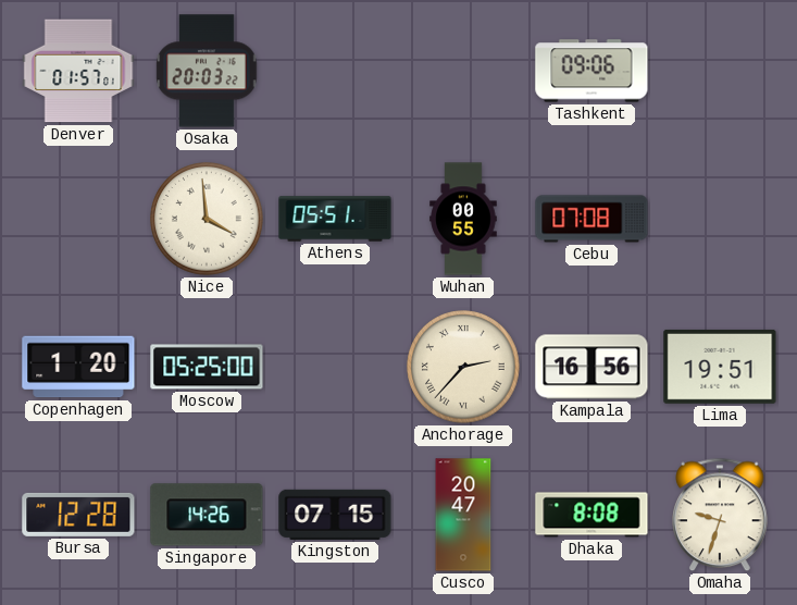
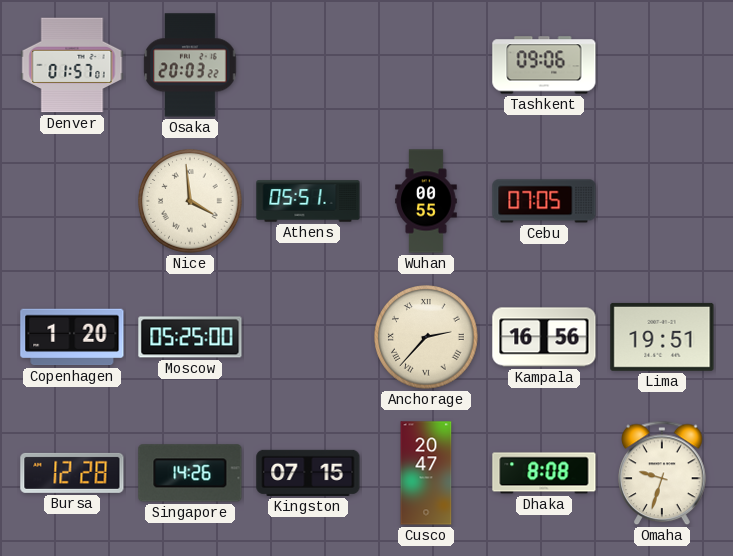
Cebu: 07:08 -> 07:05
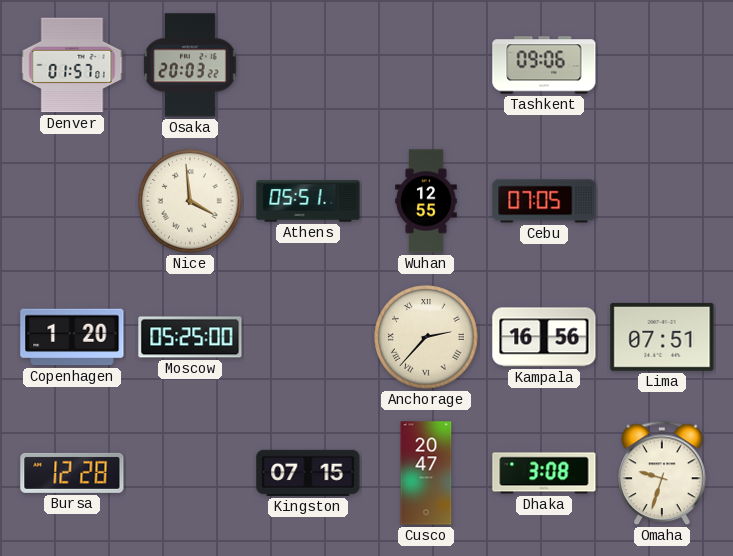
Wuhan: 00:55 -> 12:55
Lima: 19:51 -> 07:51
Singapore: 14:26 -> none
Dhaka: 8:08 -> 3:08
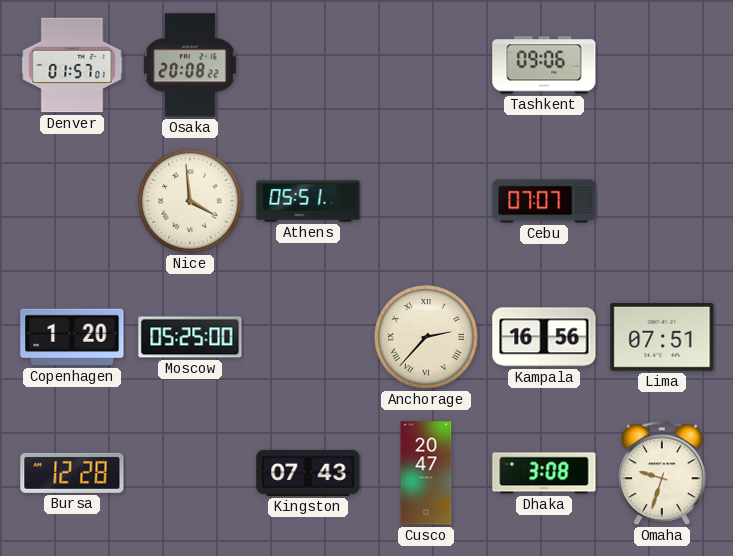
Osaka: 20:03 -> 20:08
Wuhan: 12:55 -> none
Cebu: 07:05 -> 07:07
Kingston: 07:15 -> 07:43
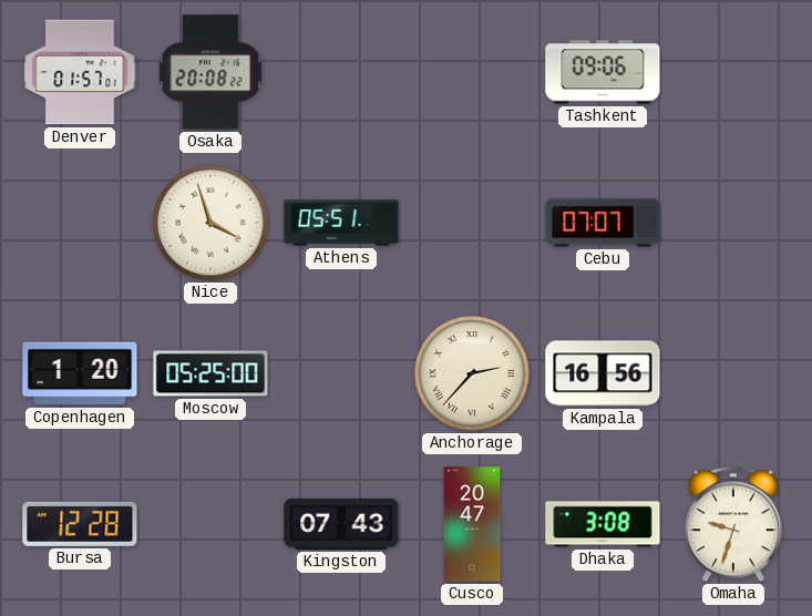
Nice: 3:59 -> 3:57
Lima: 07:51 -> none
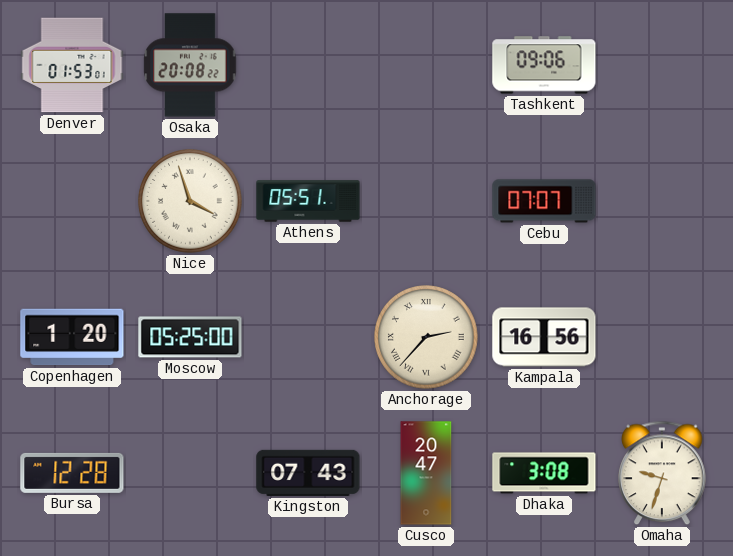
Denver: 01:57 -> 01:53
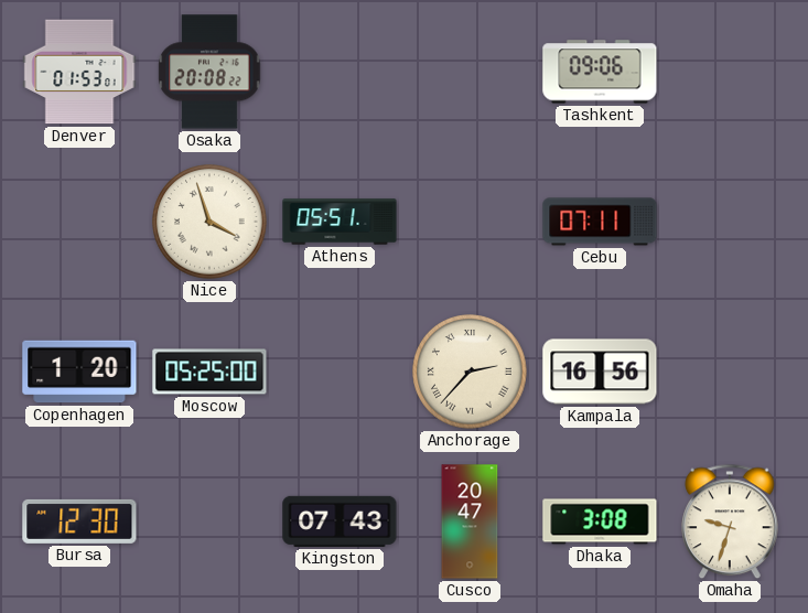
Cebu: 07:07 -> 07:11
Bursa: 12:28 -> 12:30
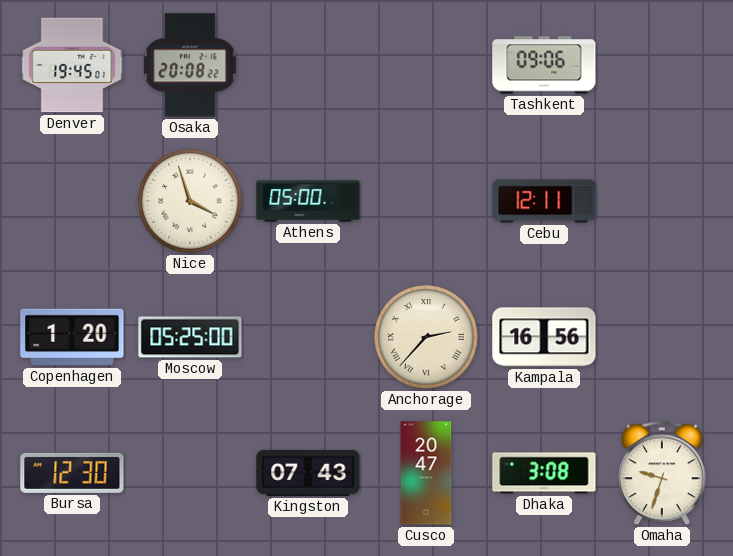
Denver: 01:53 -> 19:45
Athens: 05:51 -> 05:00
Cebu: 07:11 -> 12:11
